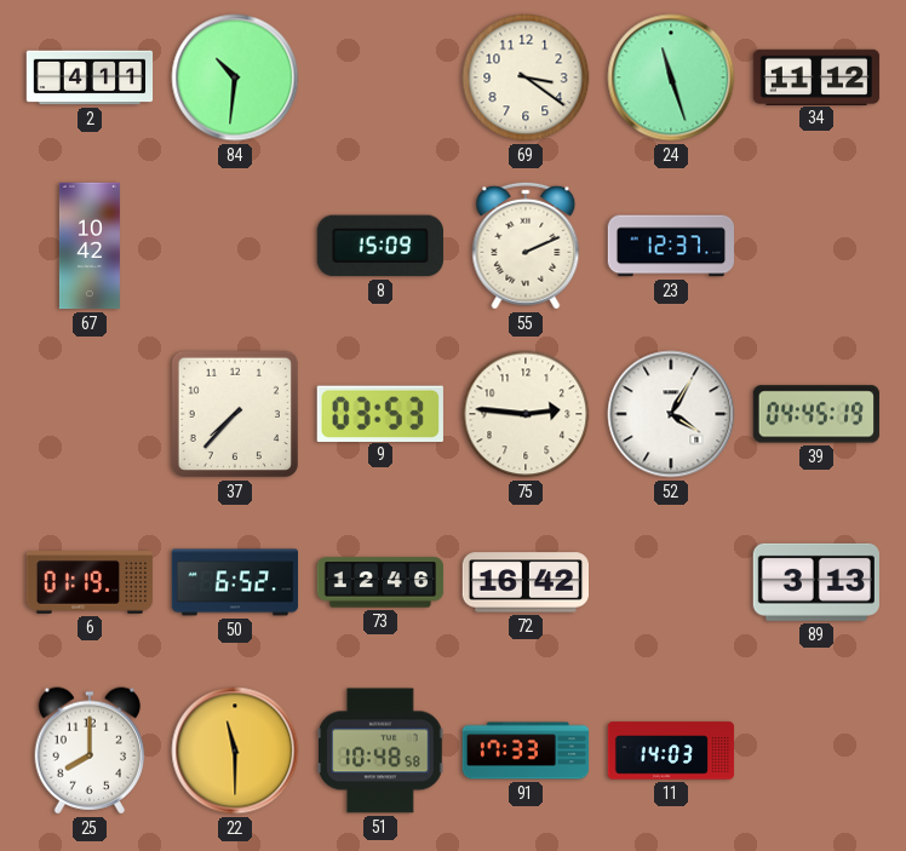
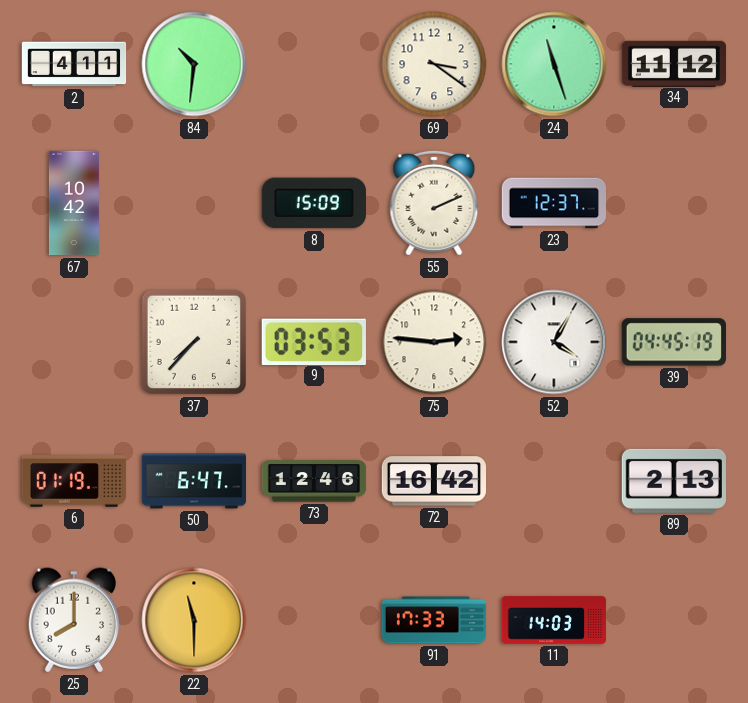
50: 6:52 -> 6:47
89: 3:13 -> 2:13
51: 10:48 -> none
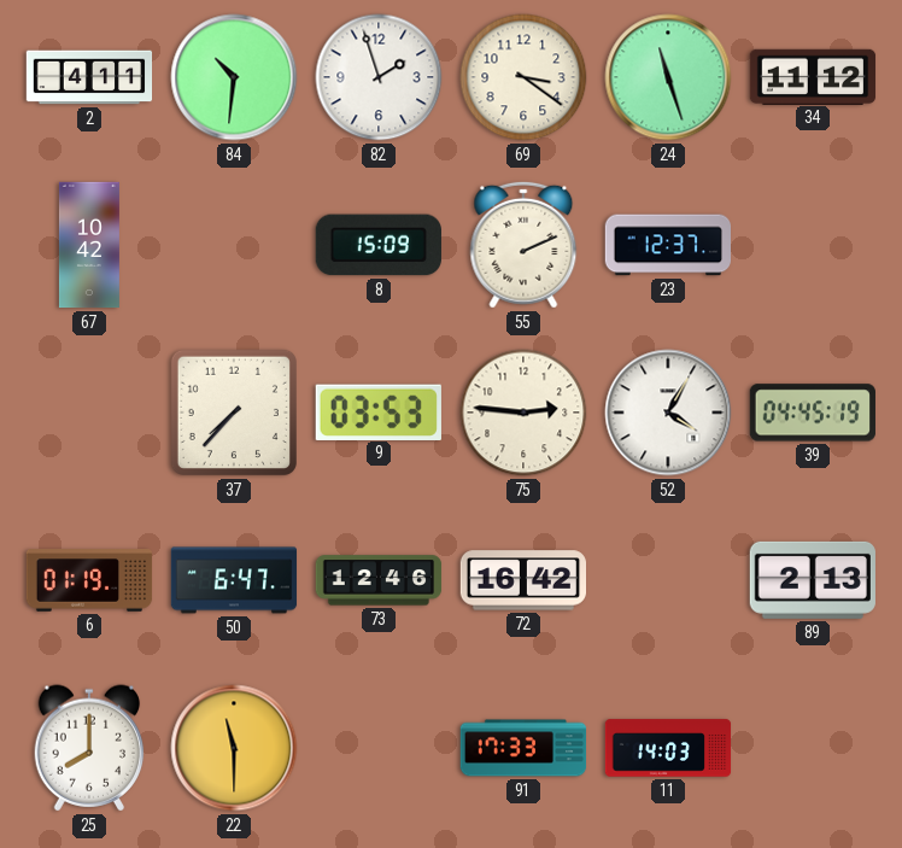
82: none -> 1:57
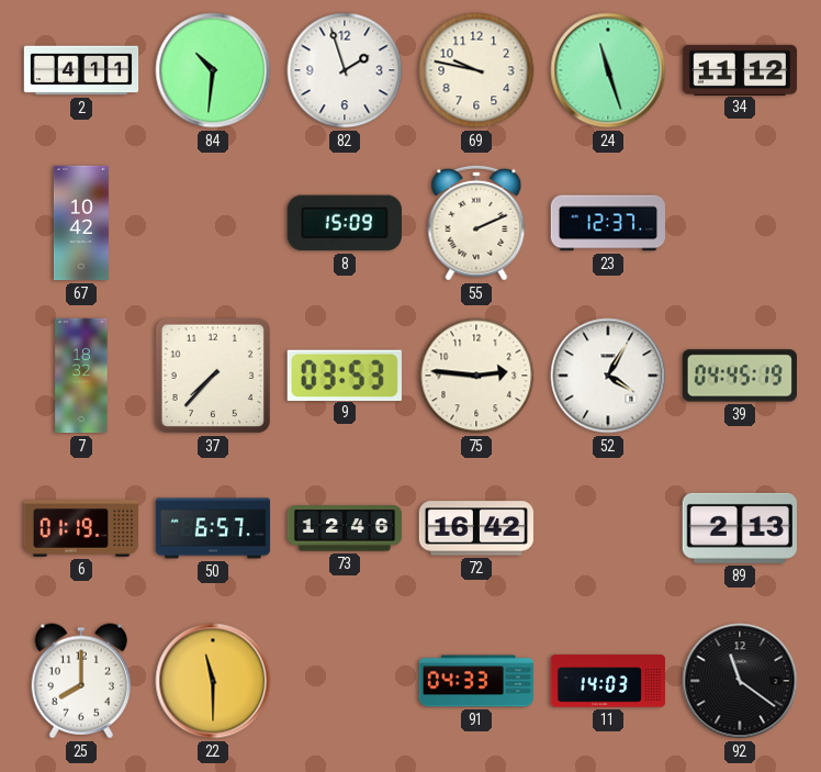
69: 3:21 -> 9:47
7: none -> 18:32
50: 6:47 -> 6:57
91: 17:33 -> 04:33
92: none -> 11:21
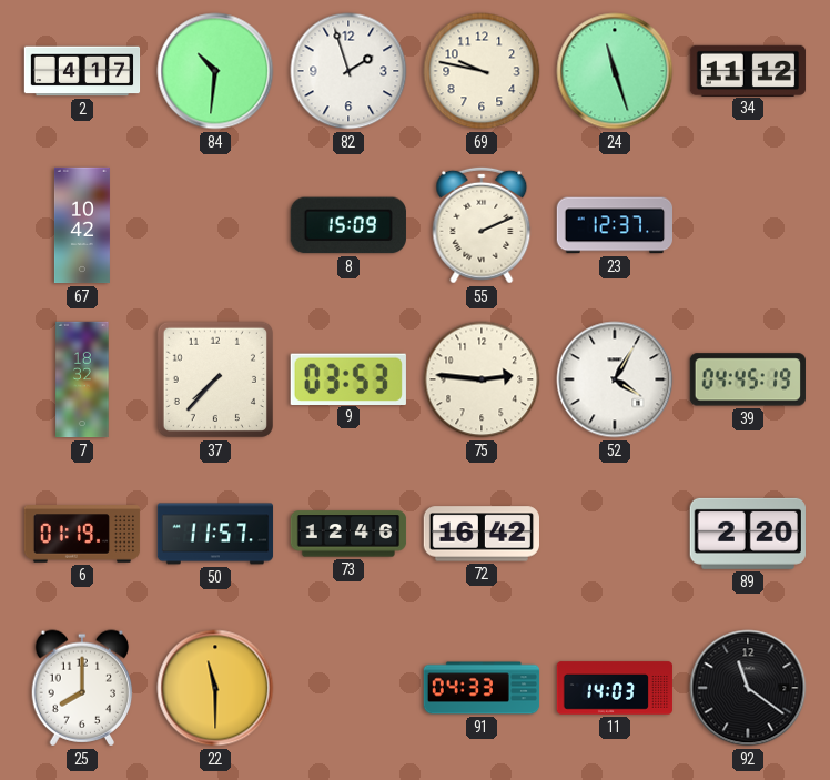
2: 4:11 -> 4:17
50: 6:57 -> 11:57
89: 2:13 -> 2:20
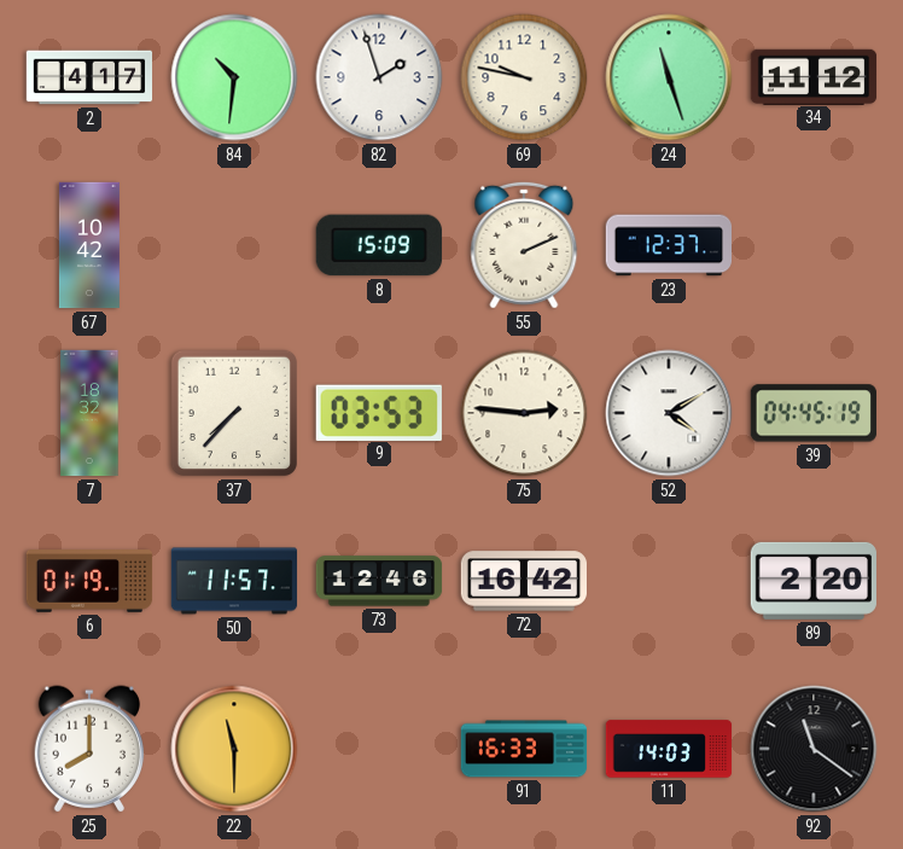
52: 4:05 -> 4:10
91: 04:33 -> 16:33
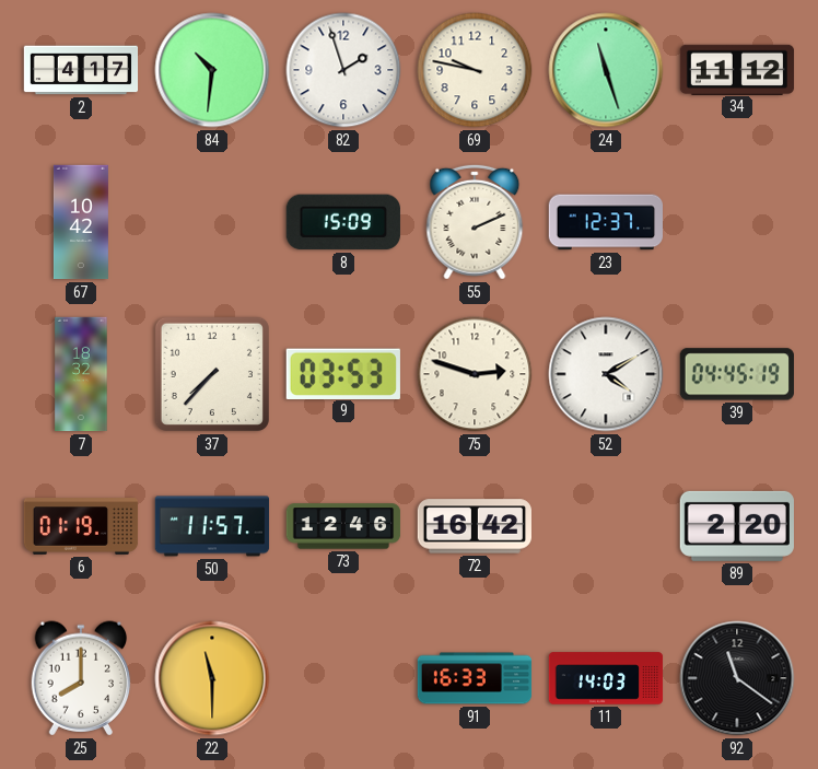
75: 2:46 -> 2:48
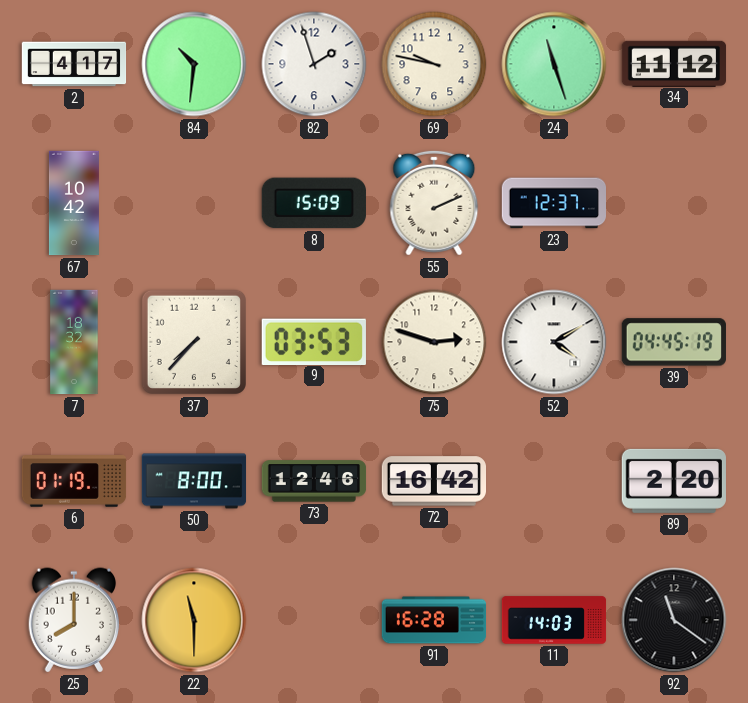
50: 11:57 -> 8:00
91: 16:33 -> 16:28
